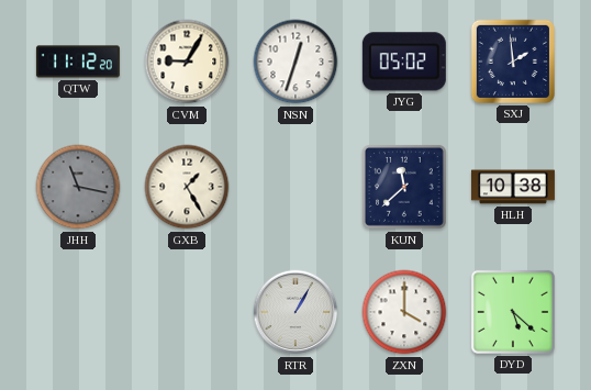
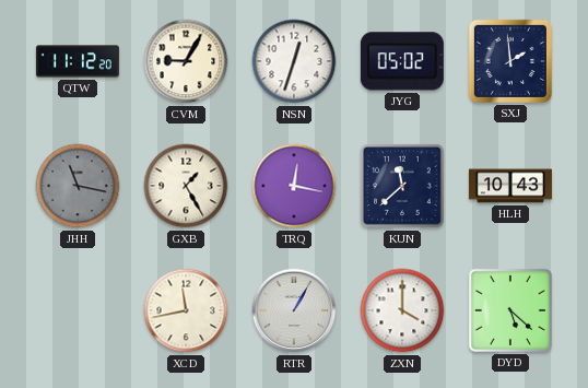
TRQ: none -> 12:17
HLH: 10:38 -> 10:43
XCD: none -> 11:43
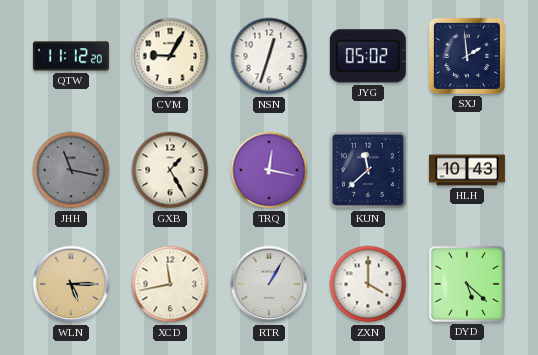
WLN: none -> 5:15
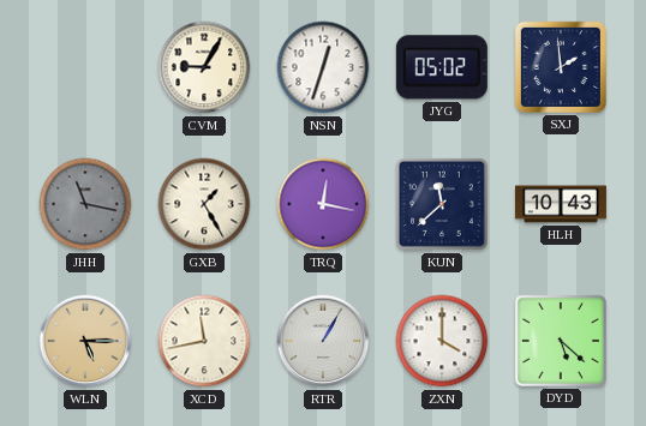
QTW: 11:12 -> none
